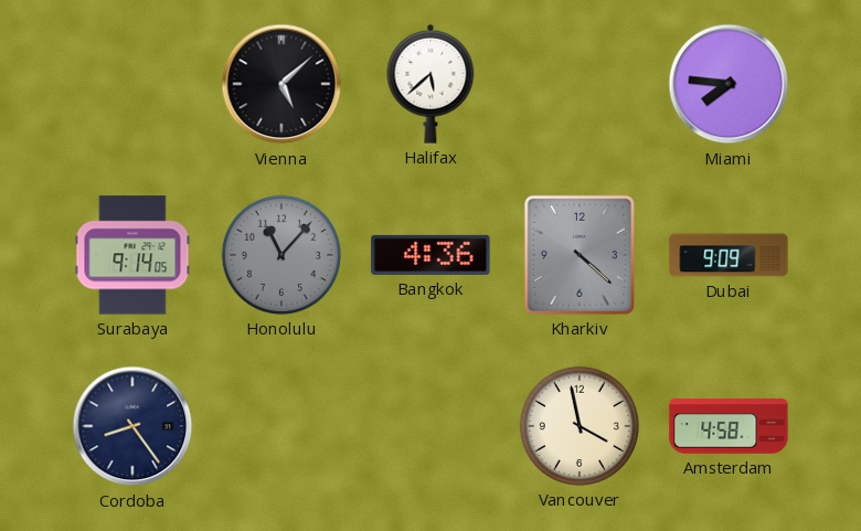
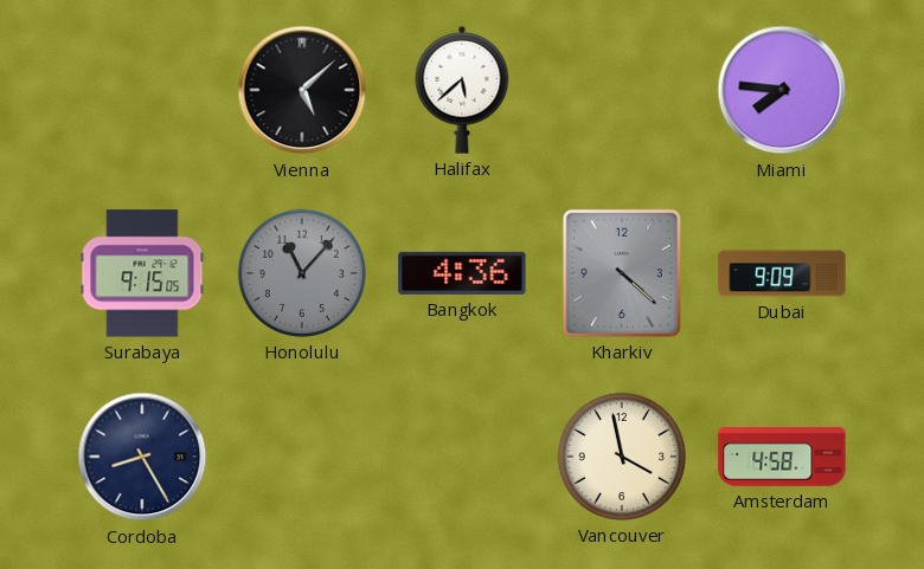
Surabaya: 9:14 -> 9:15
Cordoba: 8:24 -> 8:25
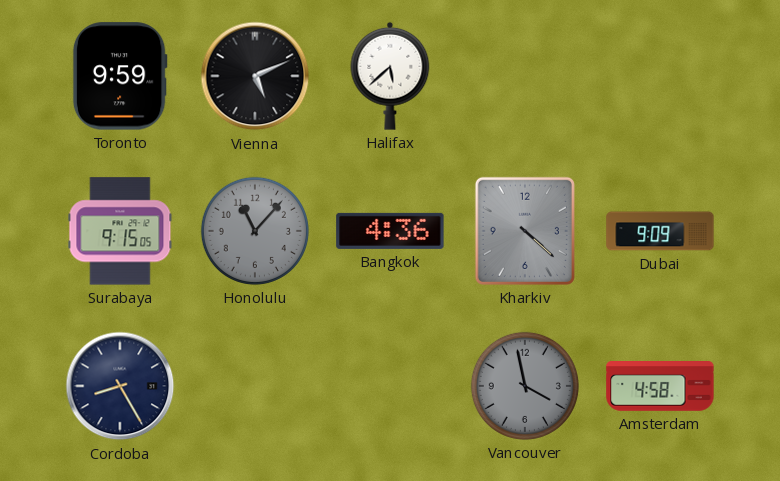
Toronto: none -> 9:59
Vienna: 5:08 -> 5:11
Miami: 7:46 -> none
Vancouver dial: cream -> grey
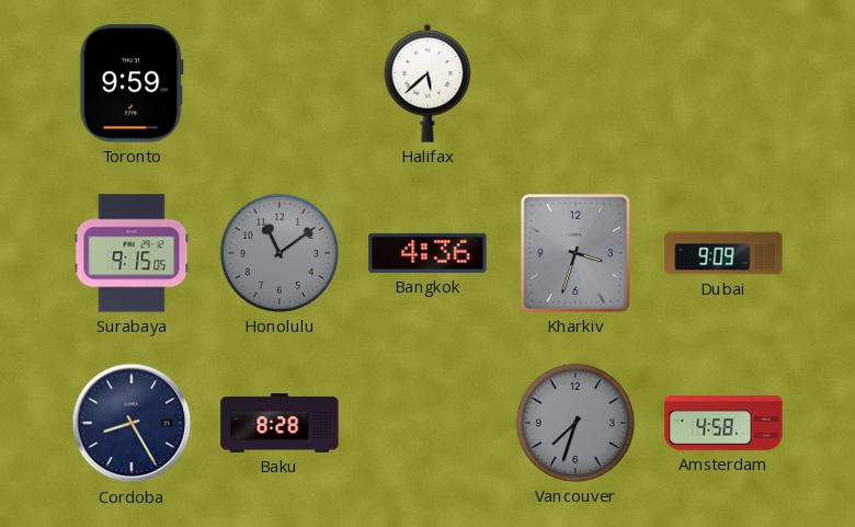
Vienna: 5:11 -> none
Honolulu: 11:07 -> 11:09
Kharkiv: 4:22 -> 3:33
Baku: none -> 8:28
Vancouver: 3:58 -> 7:33
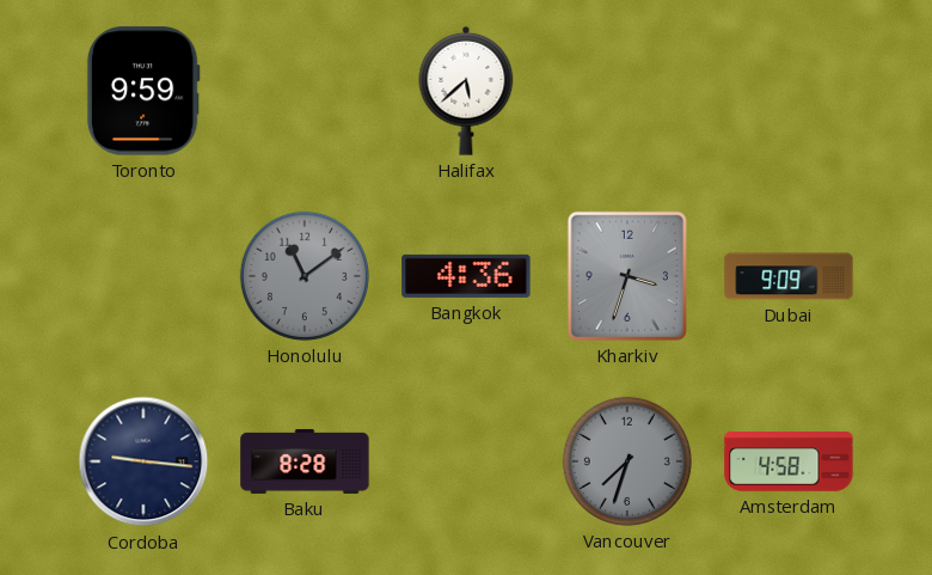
Surabaya: 9:15 -> none
Cordoba: 8:25 -> 9:16
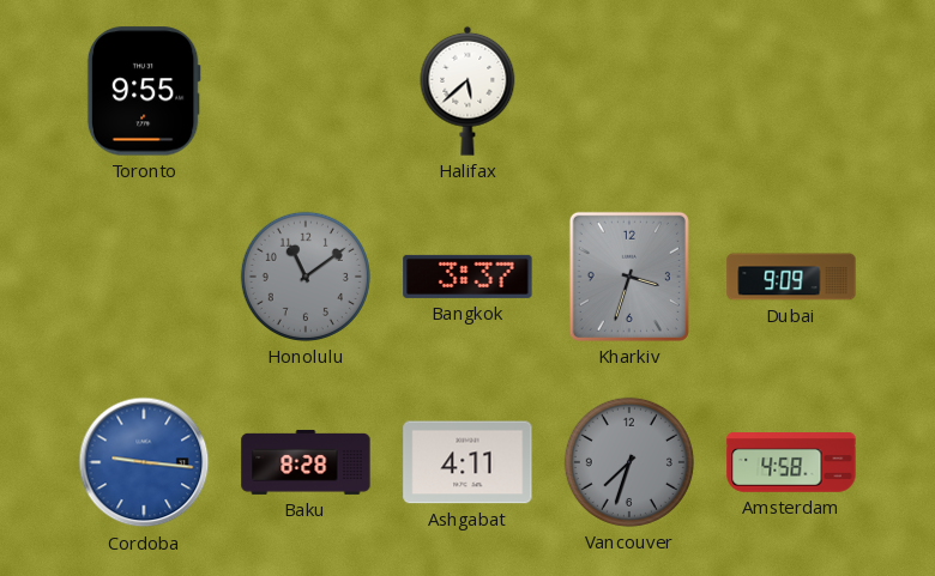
Toronto: 9:59 -> 9:55
Bangkok: 4:36 -> 3:37
Cordoba dial: navy -> blue
Ashgabat: none -> 4:11
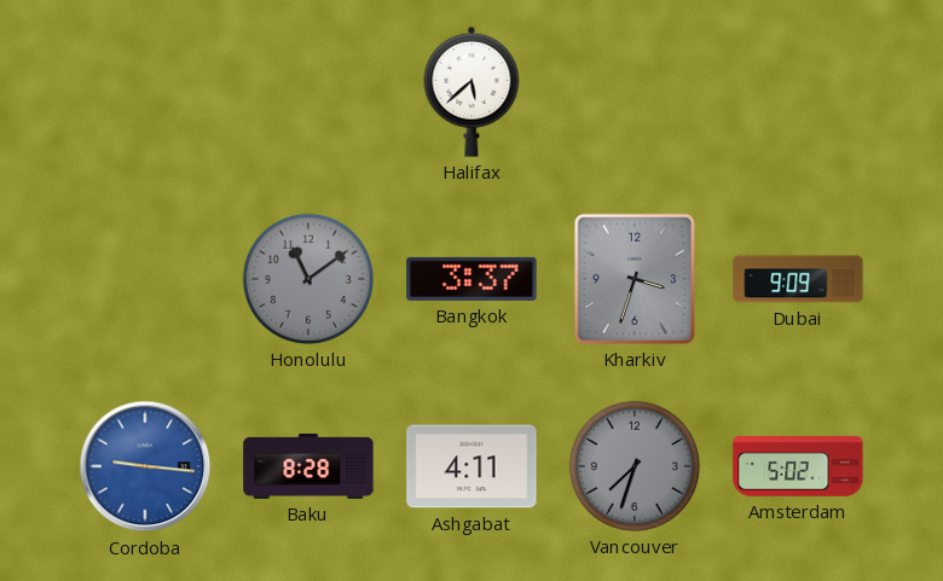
Toronto: 9:55 -> none
Amsterdam: 4:58 -> 5:02
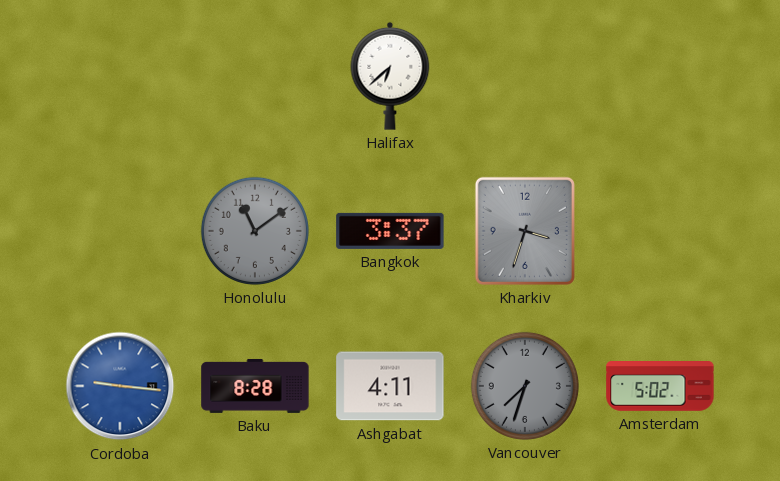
Halifax: 5:38 -> 6:38
Dubai: 9:09 -> none
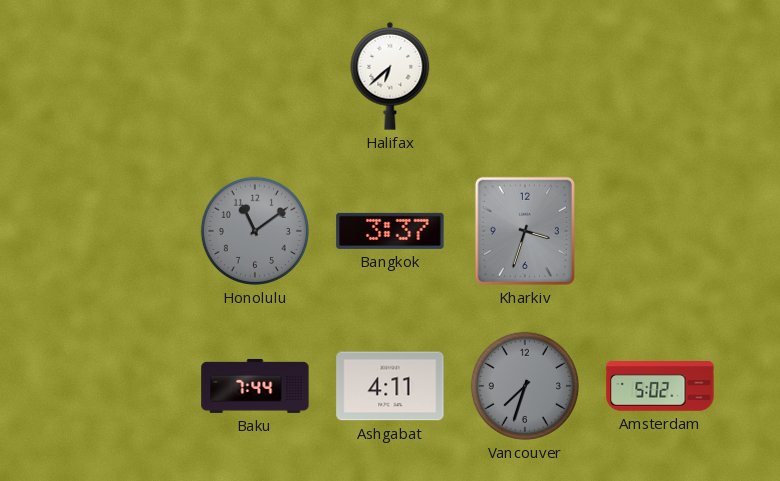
Cordoba: 9:16 -> none
Baku: 8:28 -> 7:44
